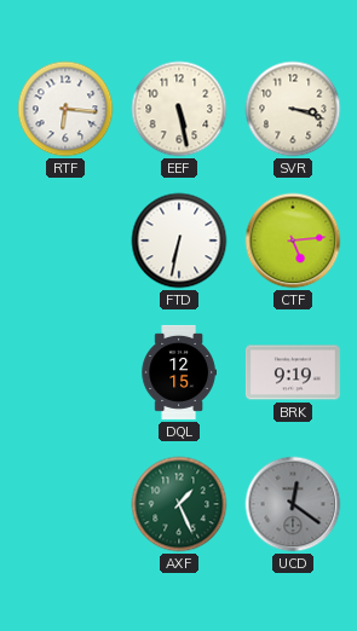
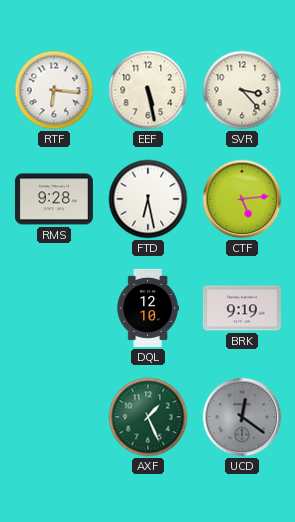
SVR: 3:18 -> 3:23
RMS: none -> 9:28
FTD: 6:32 -> 6:28
DQL: 12:15 -> 12:10
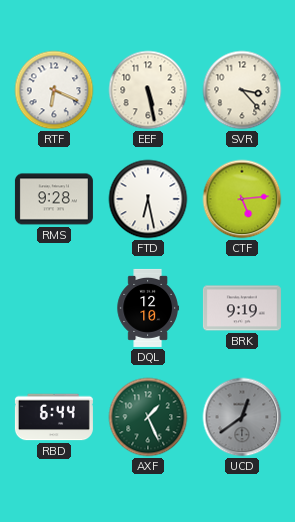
RTF: 6:16 -> 6:19
RBD: none -> 6:44
UCD: 12:21 -> 12:39
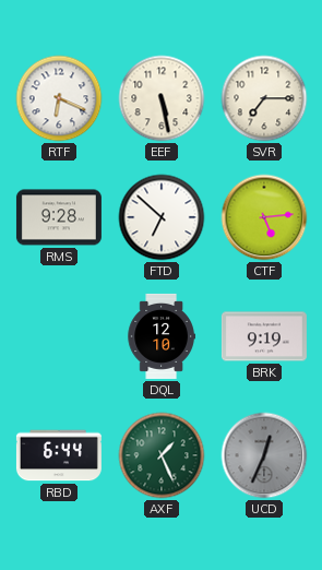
SVR: 3:23 -> 7:15
FTD: 6:28 -> 6:52
UCD: 12:39 -> 12:34
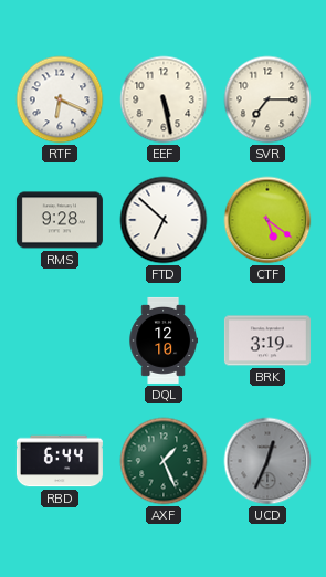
CTF: 5:14 -> 5:21
BRK: 9:19 -> 3:19
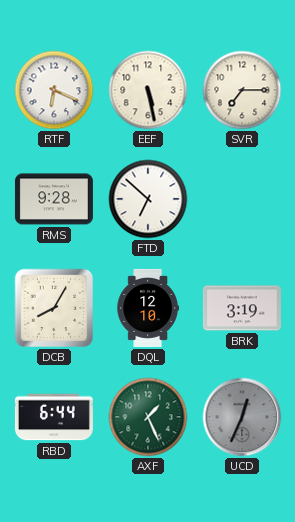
CTF: 5:21 -> none
DCB: none -> 8:05
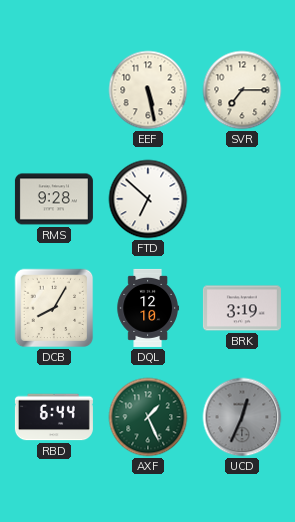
RTF: 6:19 -> none
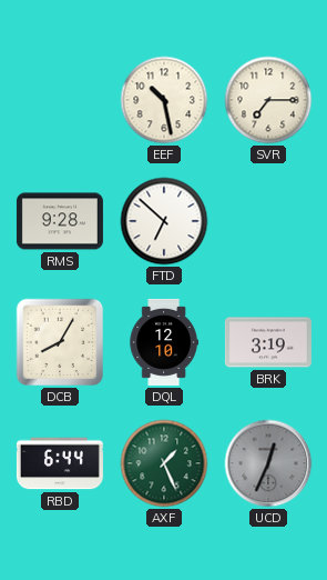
EEF: 5:28 -> 10:28
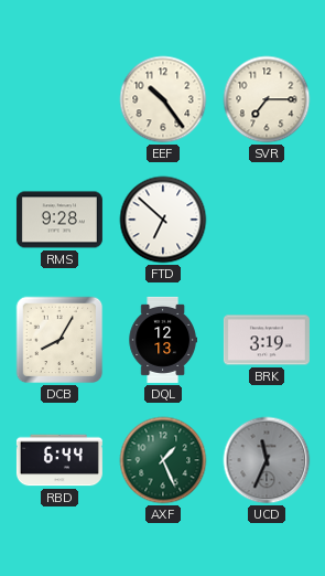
EEF: 10:28 -> 10:24
DQL: 12:10 -> 12:13
UCD: 12:34 -> 11:34
